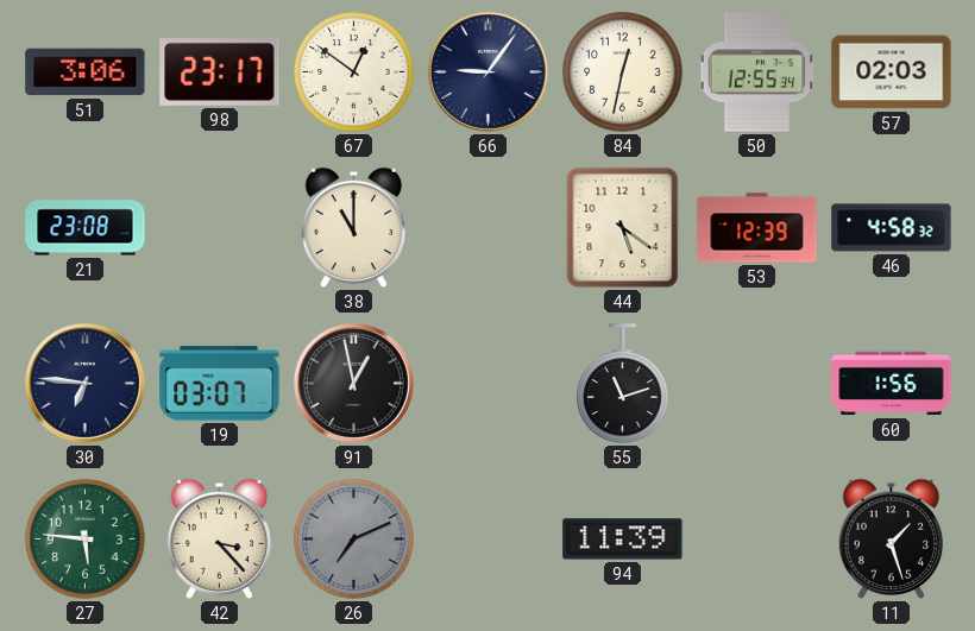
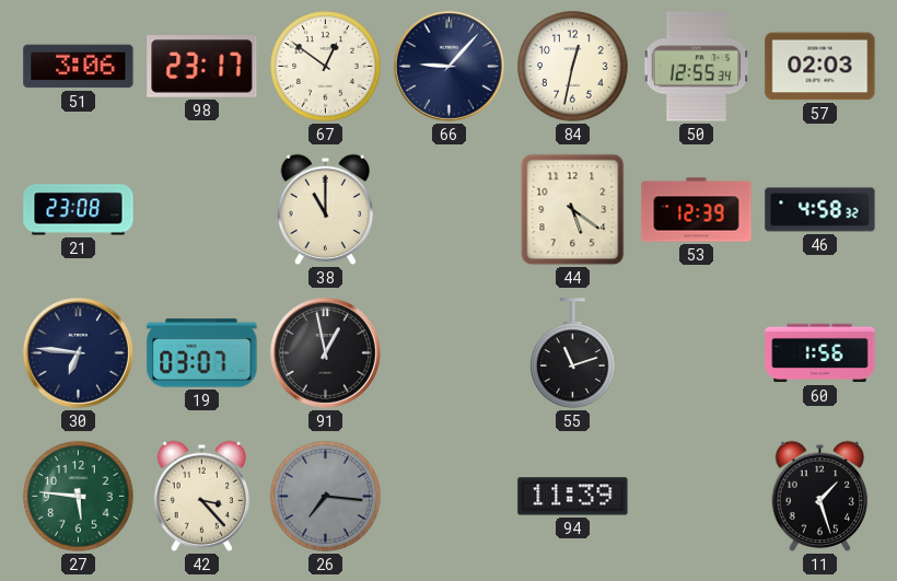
66: 9:06 -> 9:07
26: 7:11 -> 7:16
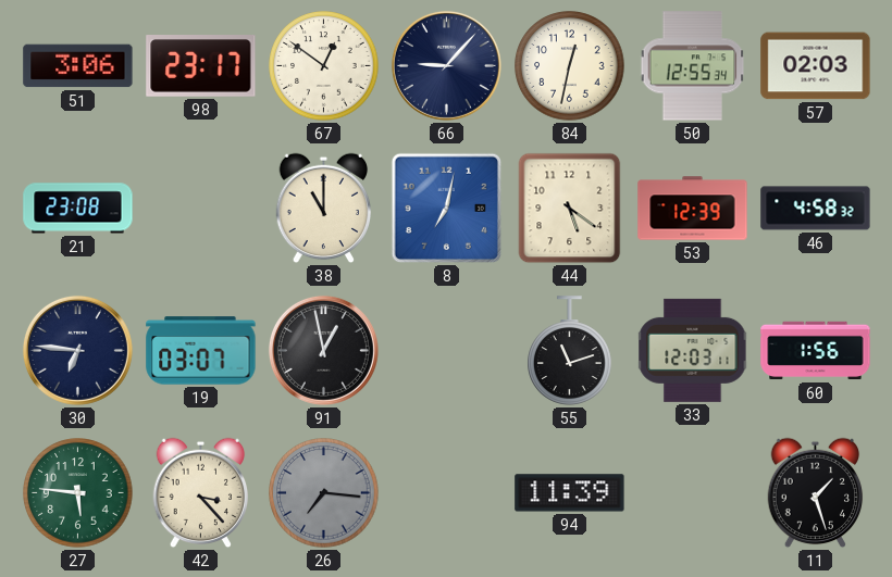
8: none -> 7:02
33: none -> 12:03
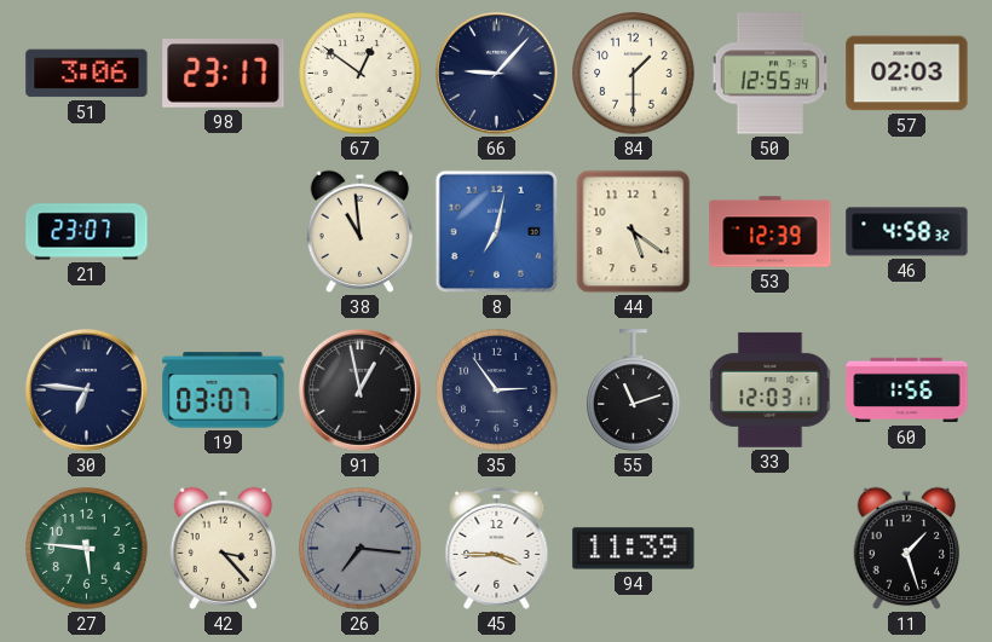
84: 12:32 -> 1:30
21: 23:08 -> 23:07
38: 11:00 -> 10:59
35: none -> 2:54
45: none -> 3:45
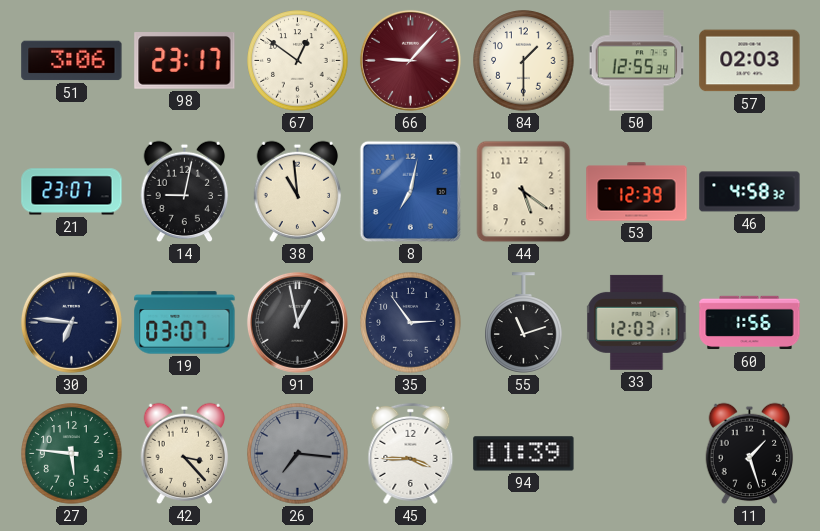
66 dial: navy -> burgundy
14: none -> 9:02
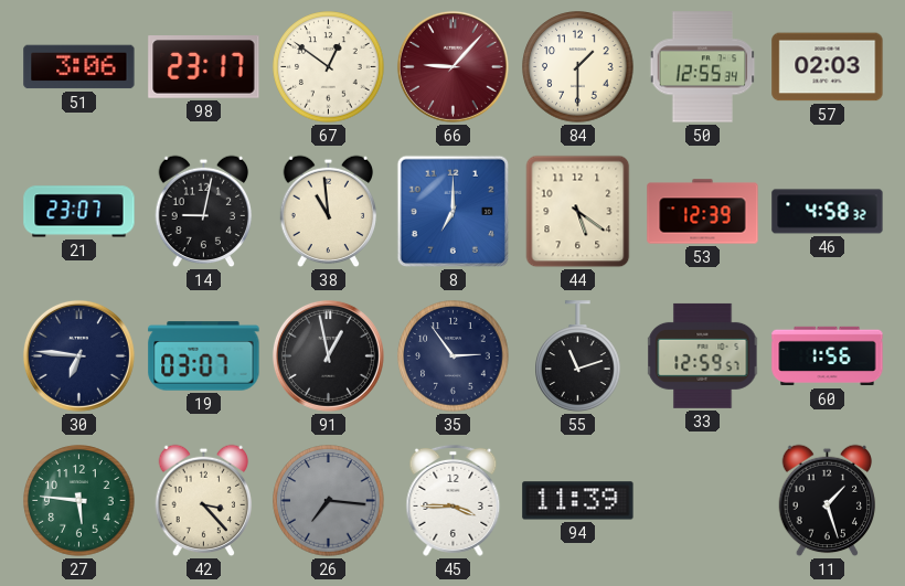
8: 7:02 -> 7:00
33: 12:03 -> 12:59
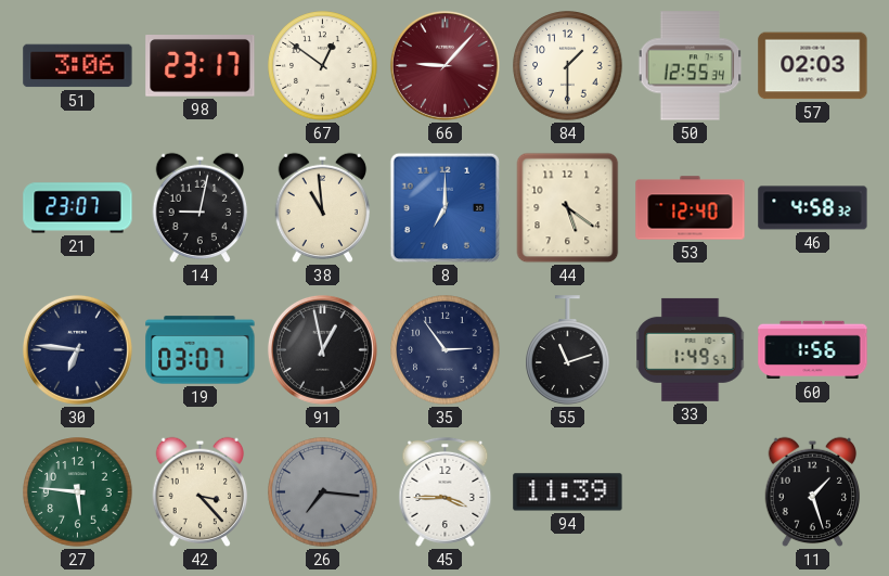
53: 12:39 -> 12:40
33: 12:59 -> 1:49
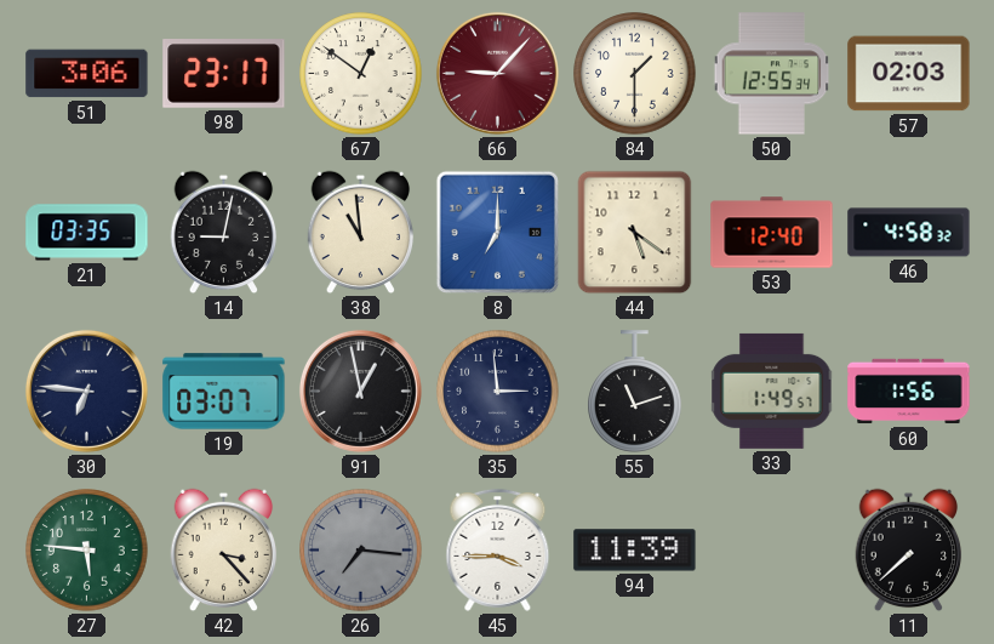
21: 23:07 -> 03:35
35: 2:54 -> 2:59
11: 1:27 -> 7:38
